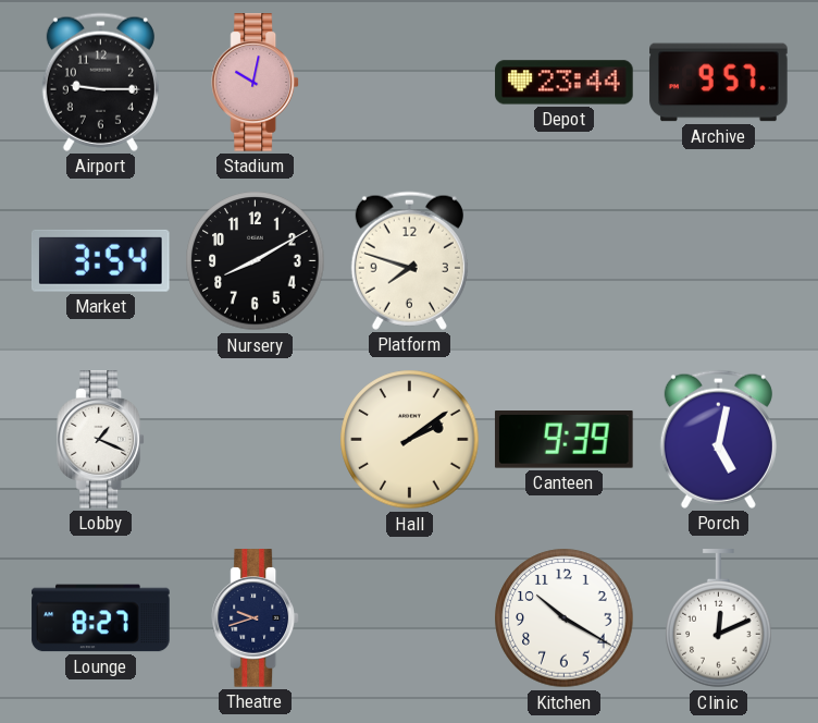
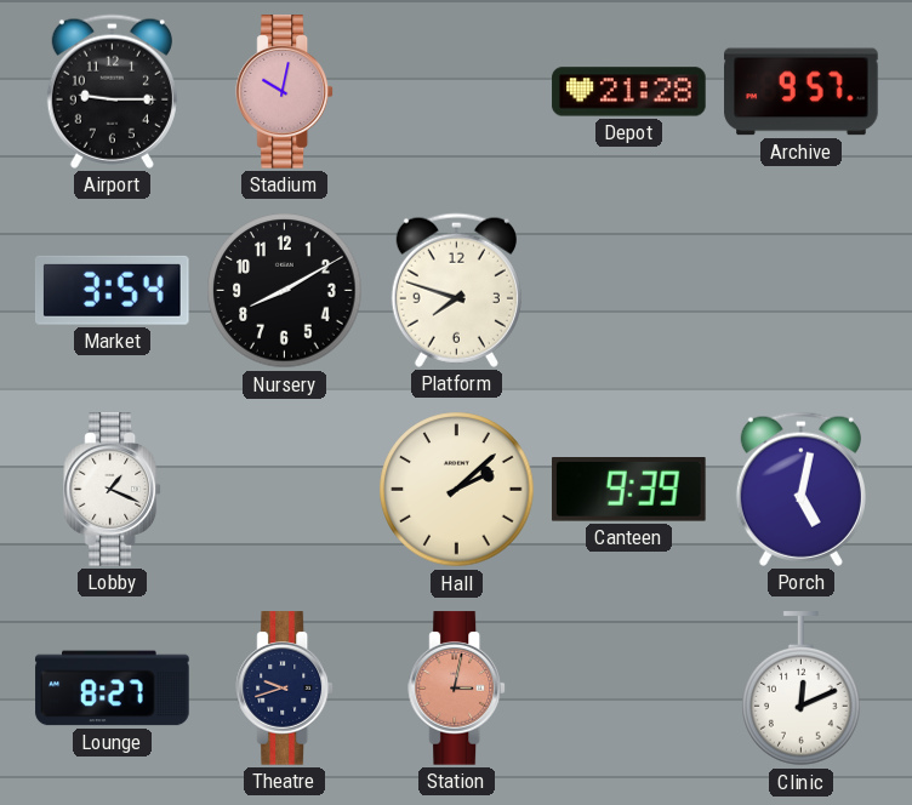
Depot: 23:44 -> 21:28
Hall: 2:09 -> 2:08
Station: none -> 3:02
Kitchen: 10:20 -> none
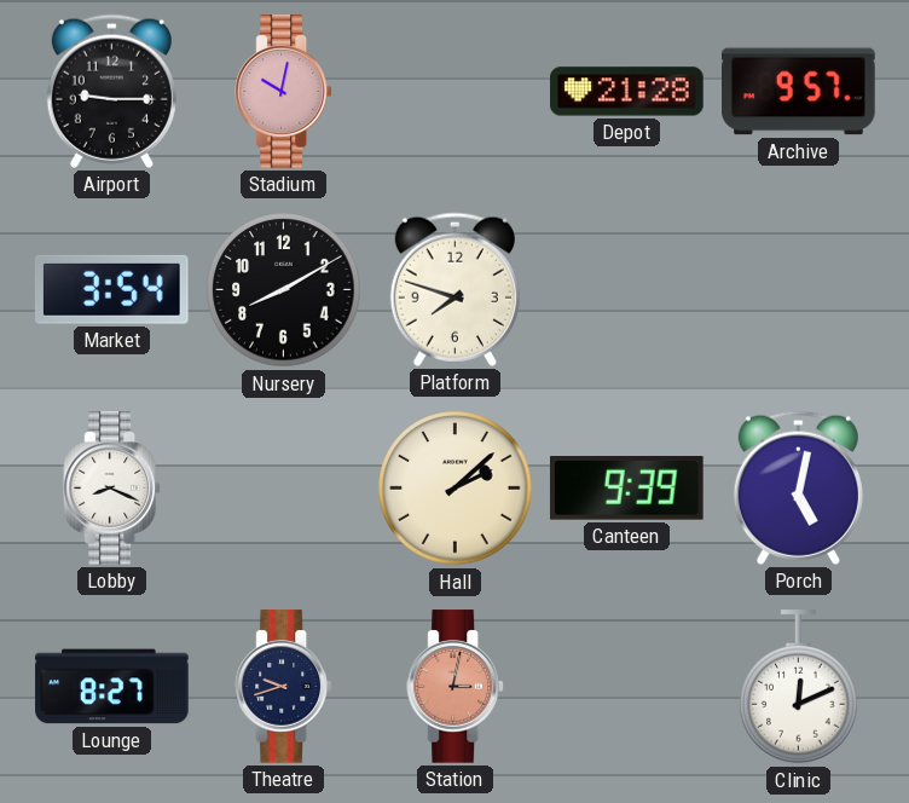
Lobby: 1:19 -> 8:19
